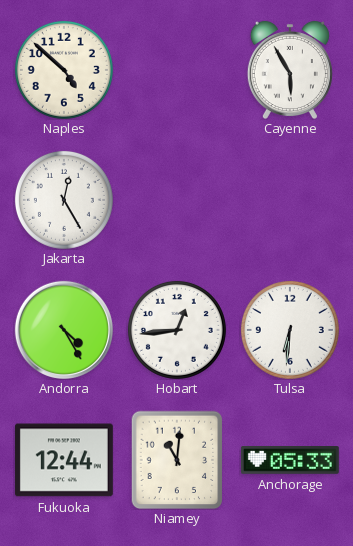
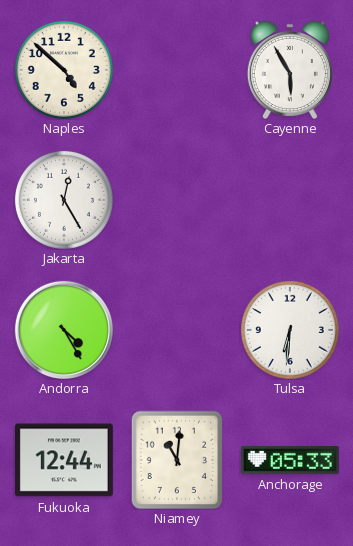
Hobart: 12:44 -> none
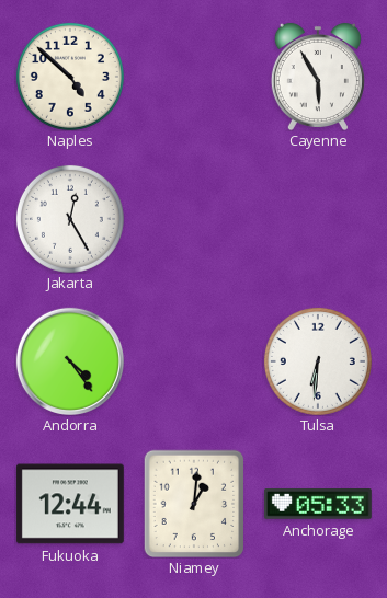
Andorra: 4:25 -> 4:24
Niamey: 11:01 -> 1:01
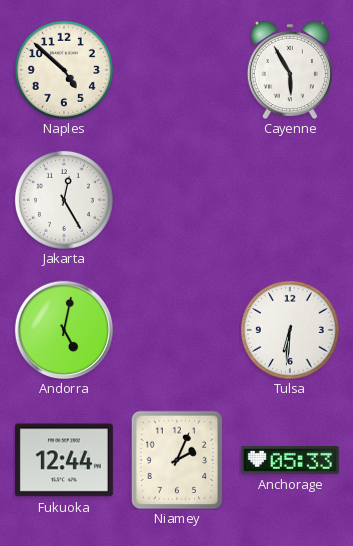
Andorra: 4:24 -> 5:02
Niamey: 1:01 -> 2:04
